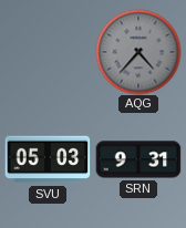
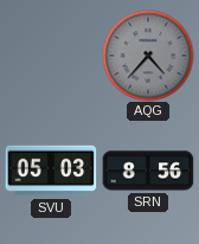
SRN: 9:31 -> 8:56
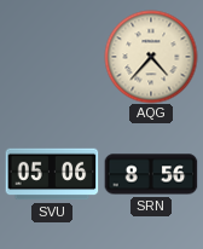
AQG dial: grey -> cream
SVU: 05:03 -> 05:06
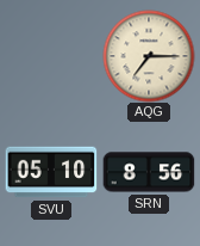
AQG: 4:37 -> 7:15
SVU: 05:06 -> 05:10
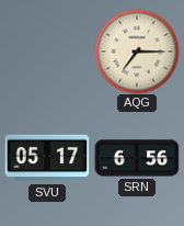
SVU: 05:10 -> 05:17
SRN: 8:56 -> 6:56
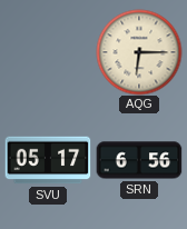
AQG: 7:15 -> 6:15
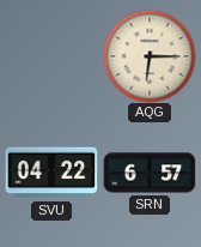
SVU: 05:17 -> 04:22
SRN: 6:56 -> 6:57
